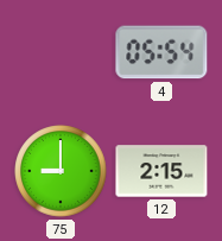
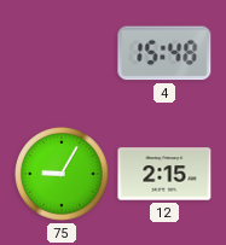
4: 05:54 -> 15:48
75: 9:00 -> 9:05
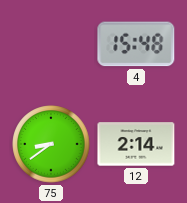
75: 9:05 -> 8:39
12: 2:15 -> 2:14
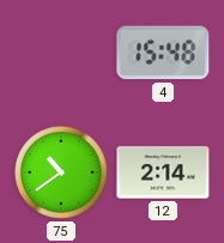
75: 8:39 -> 10:39
